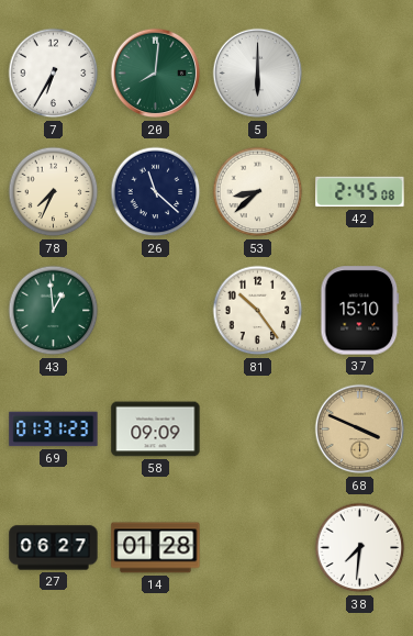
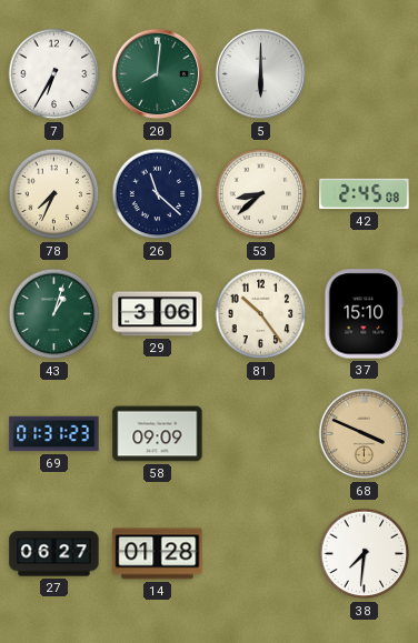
43: 12:59 -> 1:03
29: none -> 3:06
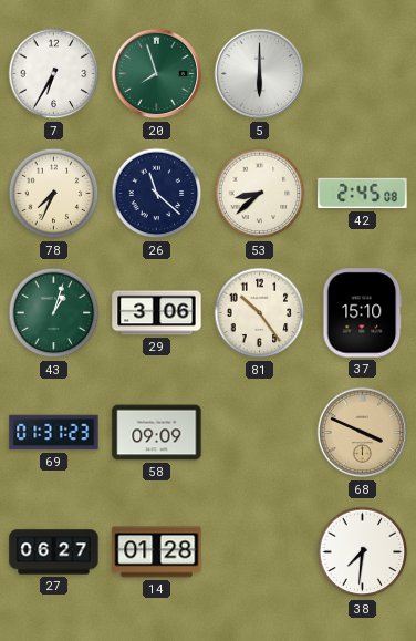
20: 8:01 -> 7:57
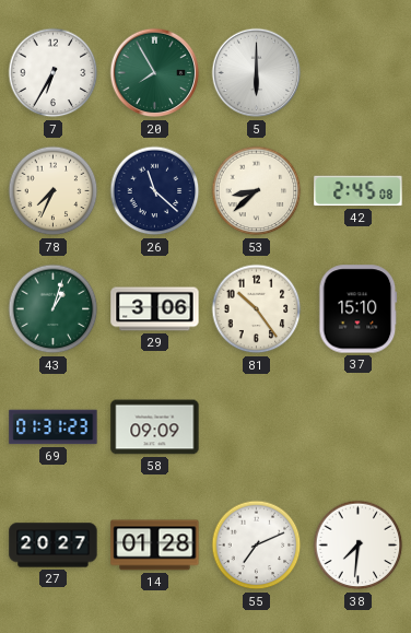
20: 7:57 -> 7:55
68: 3:49 -> none
27: 06:27 -> 20:27
55: none -> 7:11
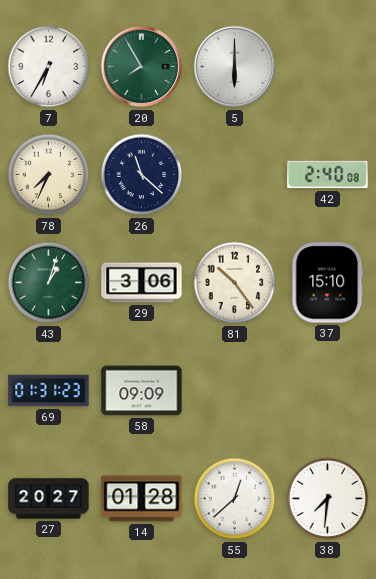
53: 8:38 -> none
42: 2:45 -> 2:40
55: 7:11 -> 12:38
